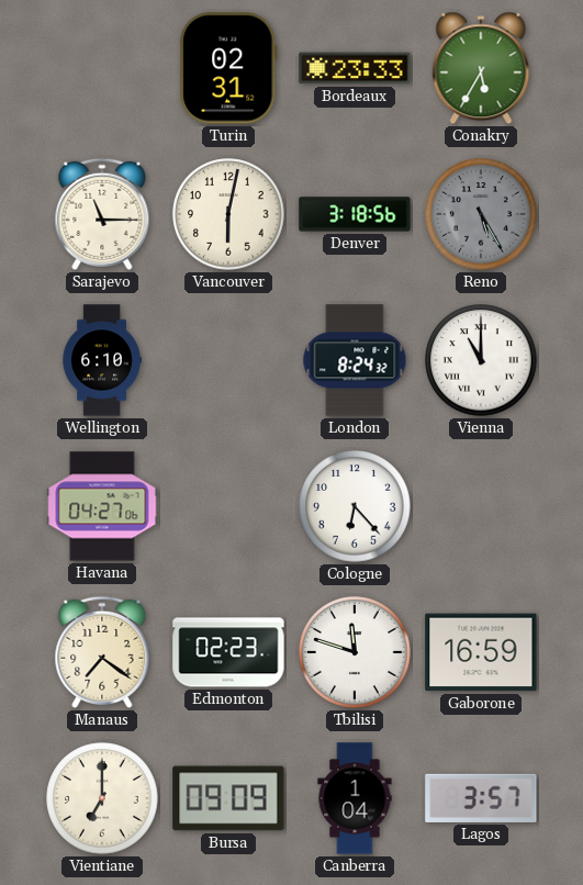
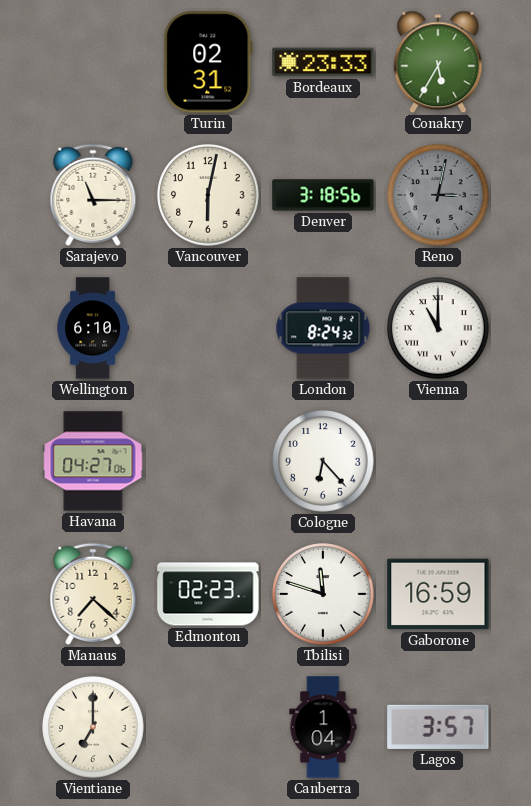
Reno: 5:25 -> 3:02
Manaus: 7:21 -> 7:22
Bursa: 09:09 -> none
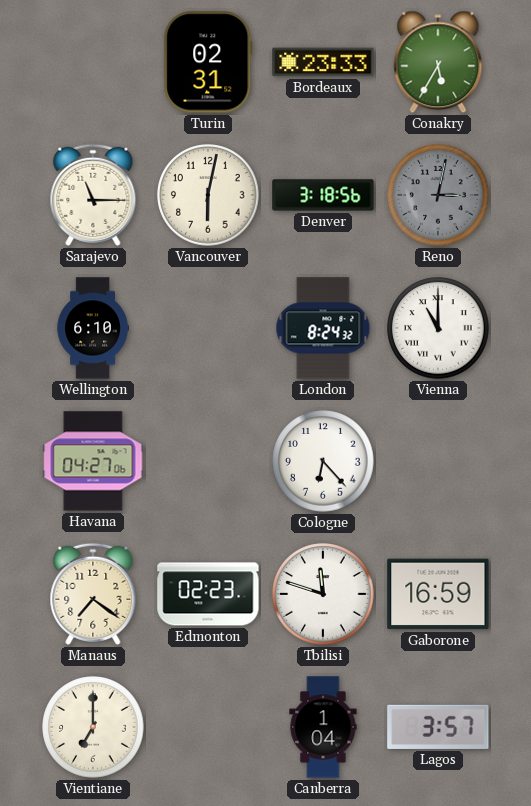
Manaus: 7:22 -> 7:21
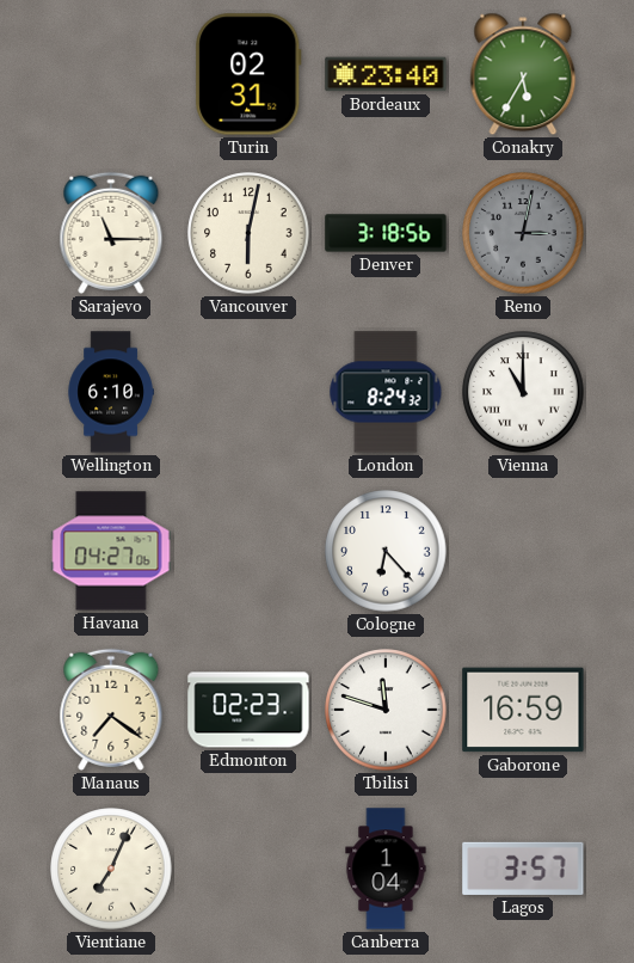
Bordeaux: 23:33 -> 23:40
Vientiane: 7:00 -> 7:04
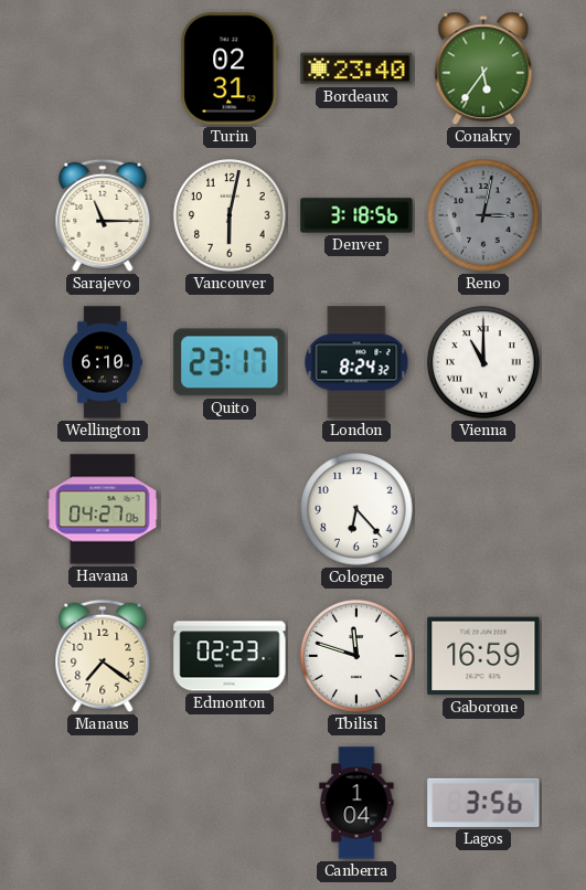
Conakry: 5:35 -> 5:36
Quito: none -> 23:17
Vientiane: 7:04 -> none
Lagos: 3:57 -> 3:56
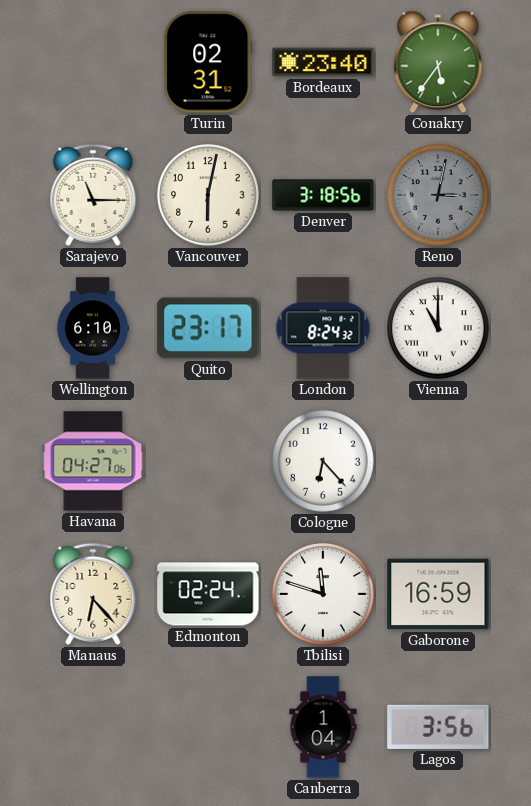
Manaus: 7:21 -> 6:23
Edmonton: 02:23 -> 02:24
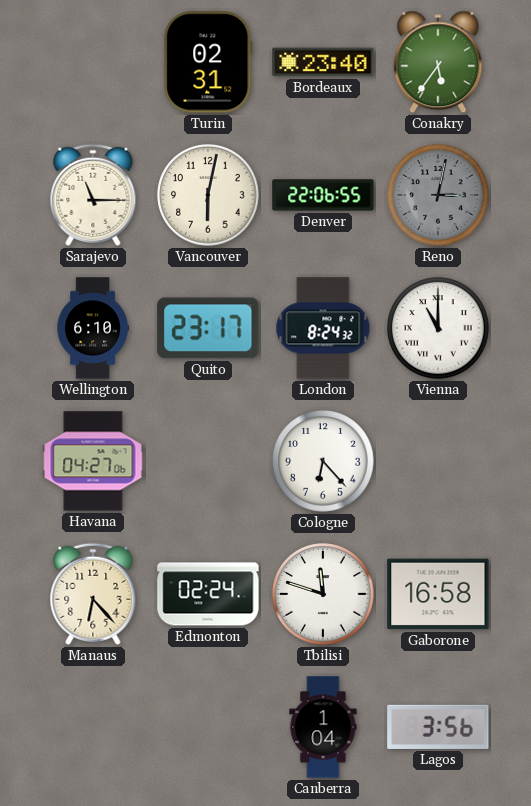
Denver: 3:18 -> 22:06
Gaborone: 16:59 -> 16:58
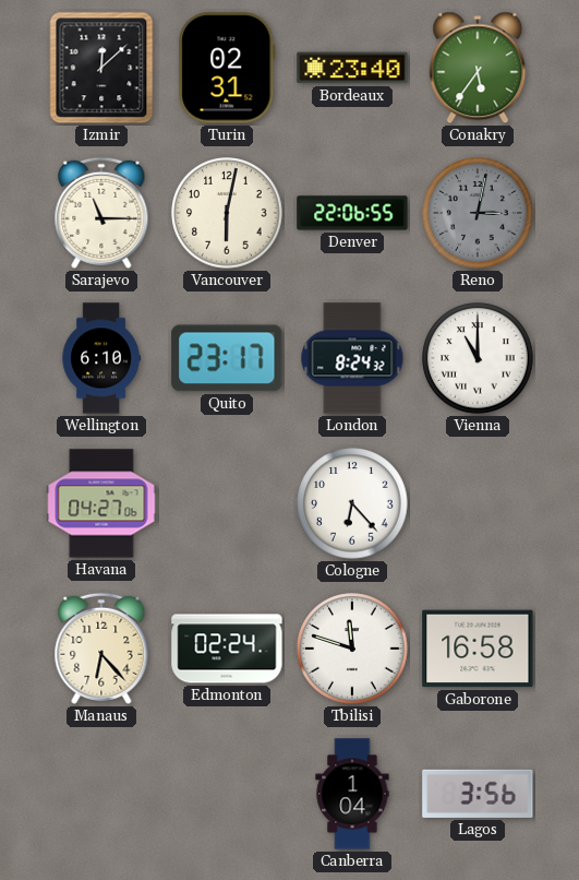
Izmir: none -> 12:08
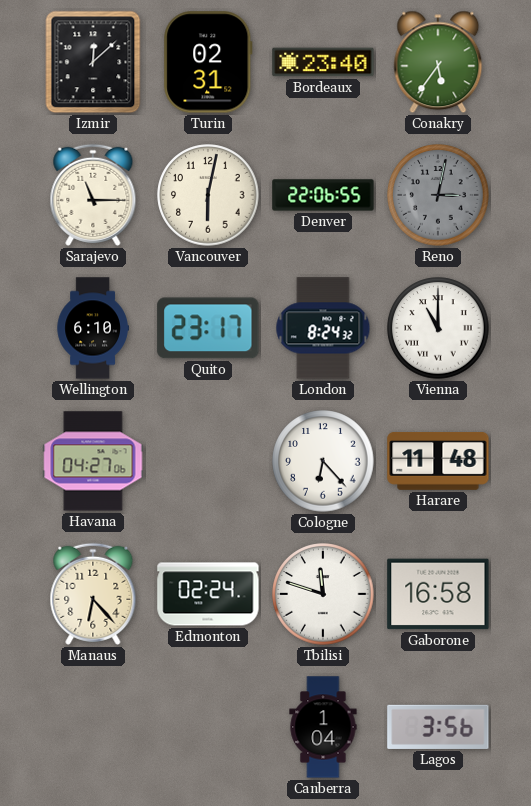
Harare: none -> 11:48
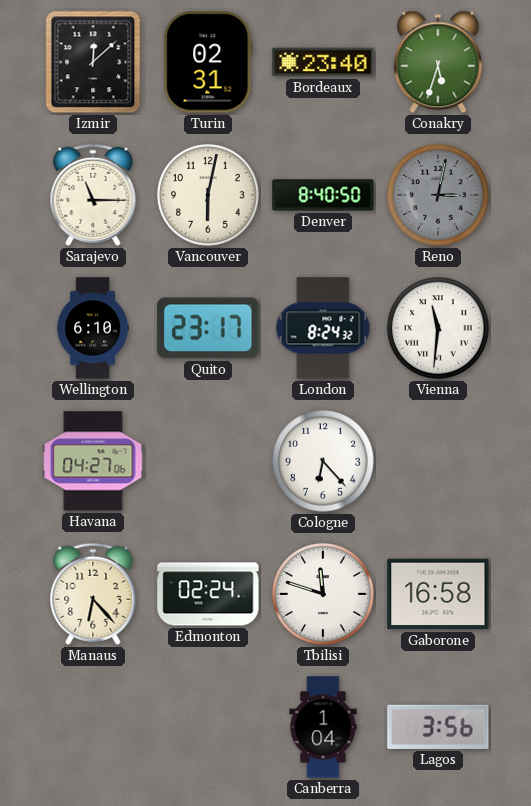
Conakry: 5:36 -> 5:33
Denver: 22:06 -> 8:40
Vienna: 11:00 -> 11:31
Harare: 11:48 -> none
